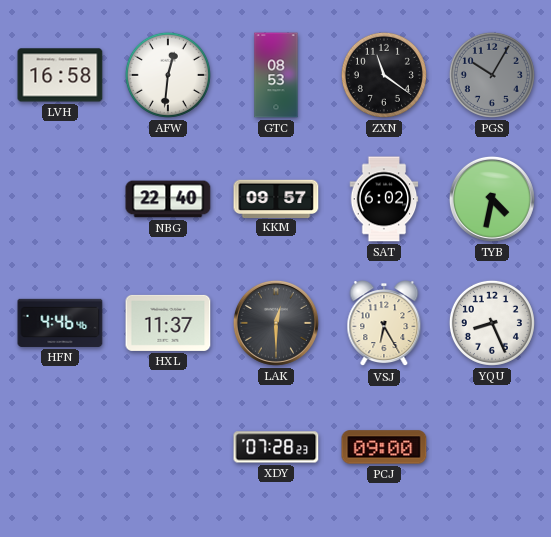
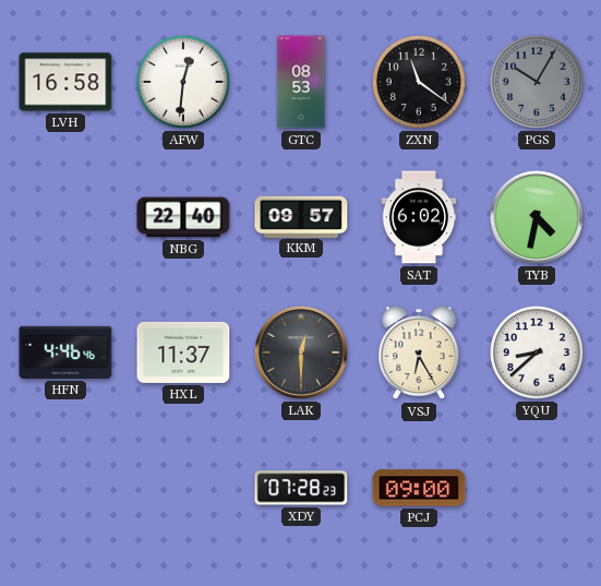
YQU: 8:26 -> 8:38
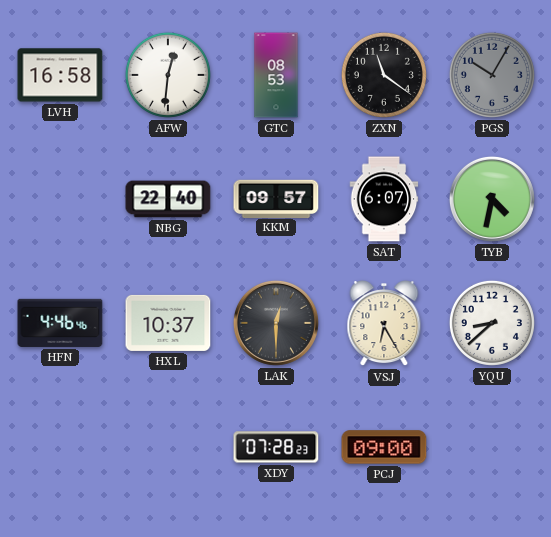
SAT: 6:02 -> 6:07
HXL: 11:37 -> 10:37
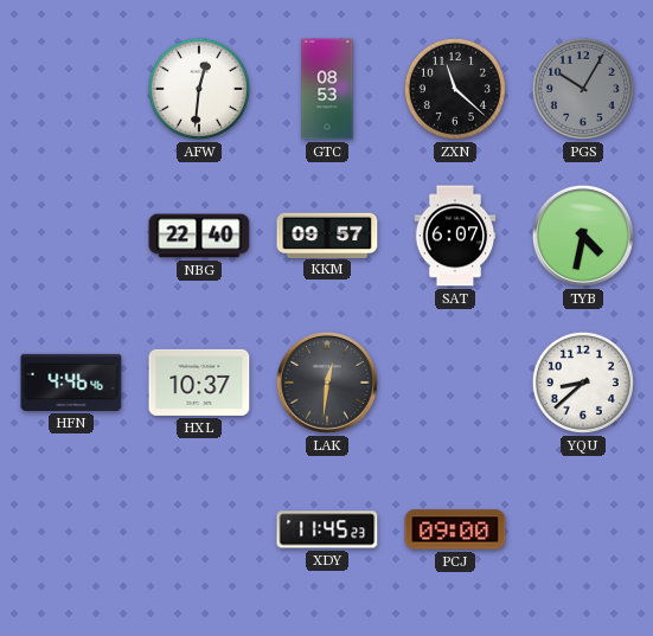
LVH: 16:58 -> none
ZXN: 11:21 -> 11:22
LAK: 12:30 -> 12:31
VSJ: 6:25 -> none
XDY: 07:28 -> 11:45
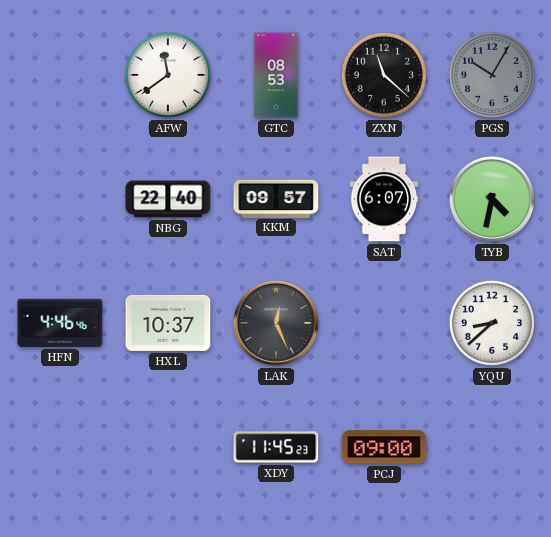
AFW: 12:31 -> 11:39
LAK: 12:31 -> 12:26
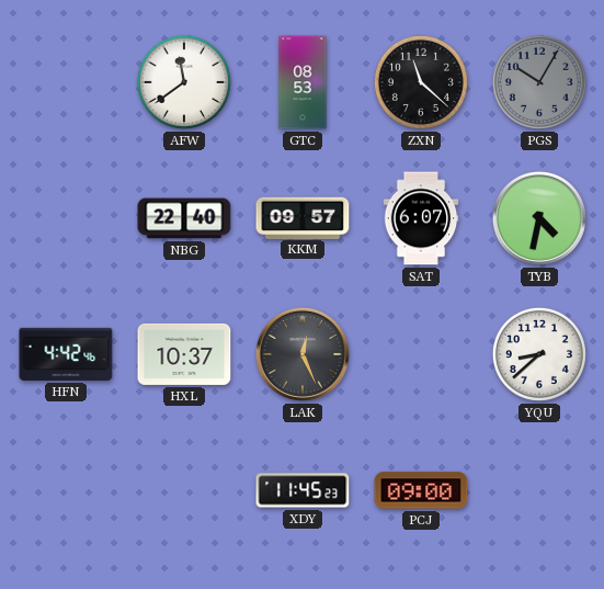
HFN: 4:46 -> 4:42
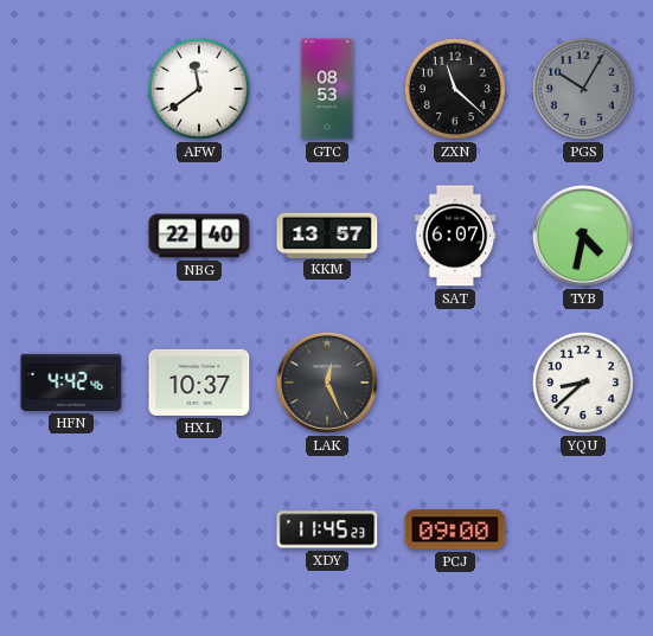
KKM: 09:57 -> 13:57
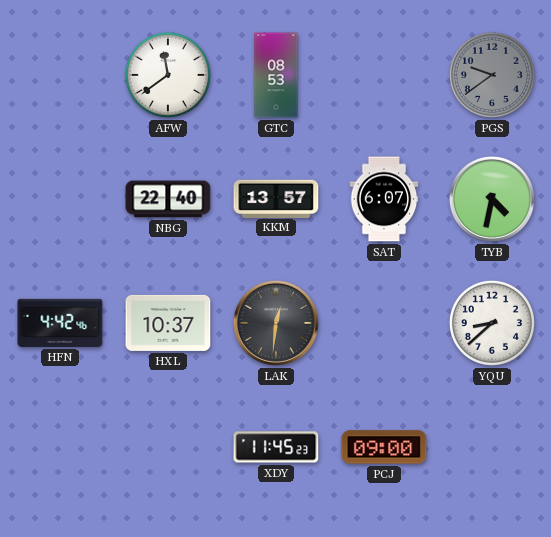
ZXN: 11:22 -> none
PGS: 10:05 -> 9:39
LAK: 12:26 -> 12:31
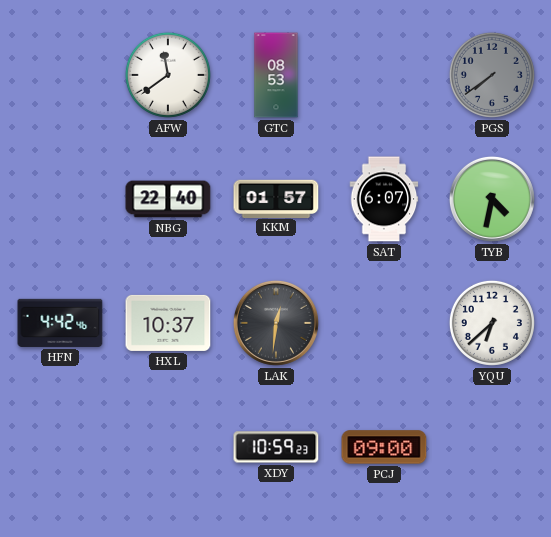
PGS: 9:39 -> 7:39
KKM: 13:57 -> 01:57
YQU: 8:38 -> 6:38
XDY: 11:45 -> 10:59
